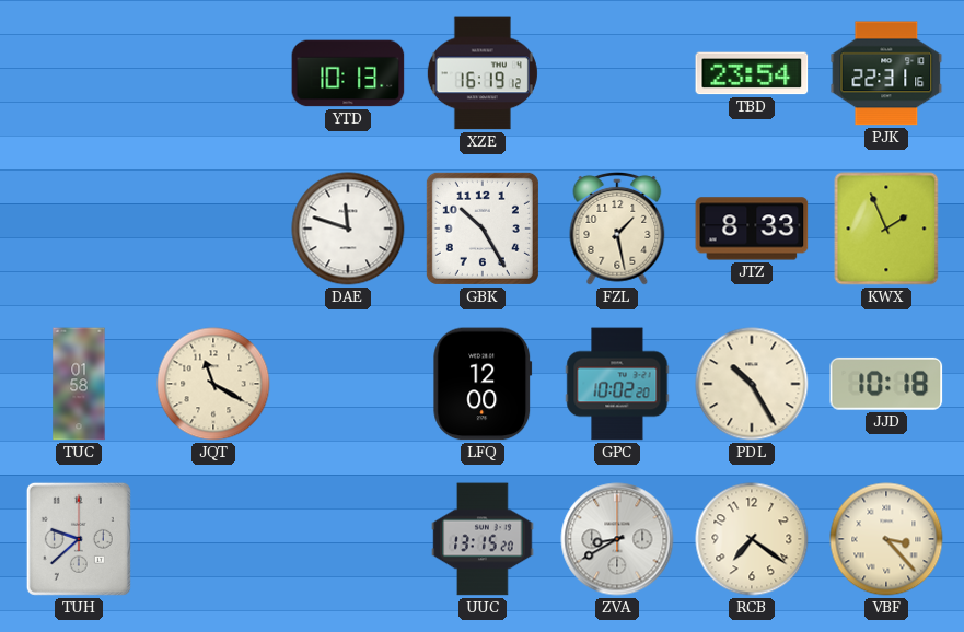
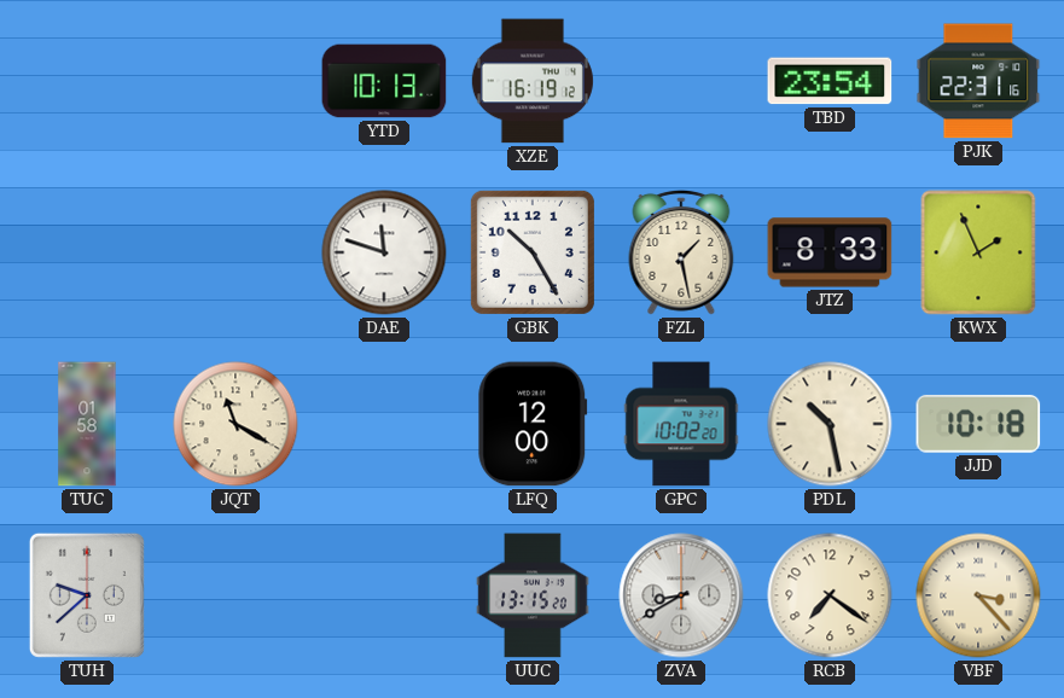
PDL: 10:25 -> 10:28
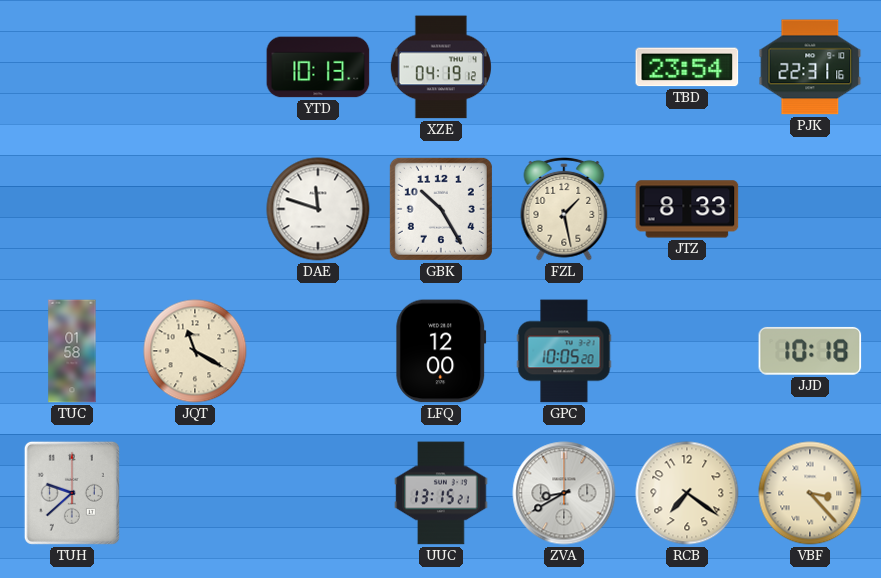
XZE: 16:19 -> 04:19
KWX: 1:56 -> none
GPC: 10:02 -> 10:05
PDL: 10:28 -> none
UUC: 13:15:20 -> 13:15:21
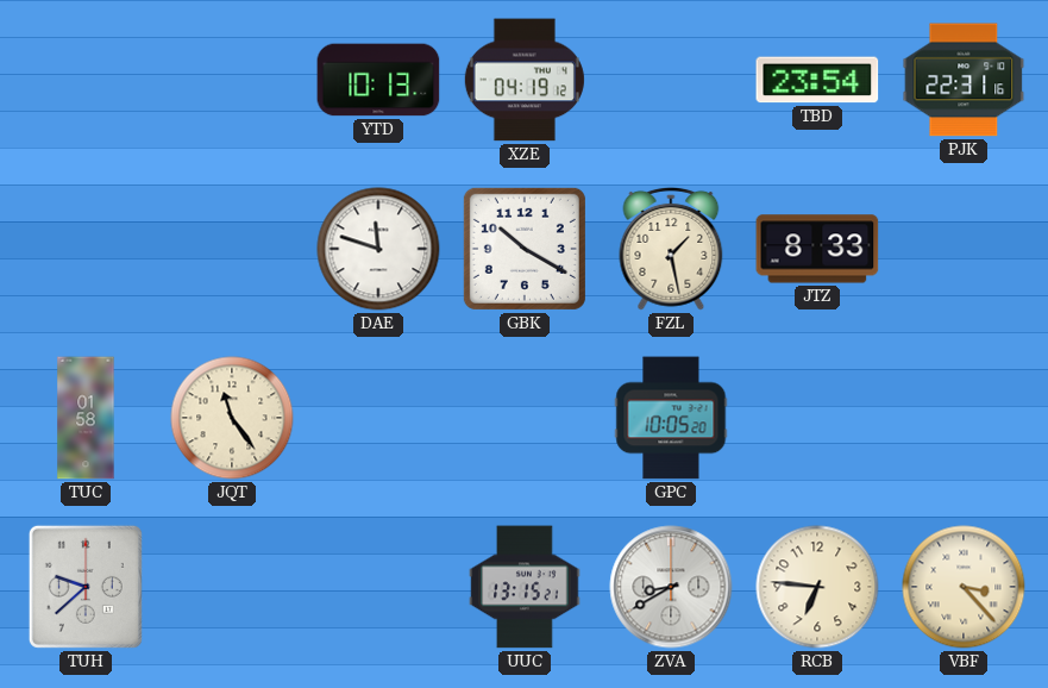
GBK: 10:25 -> 10:20
JQT: 11:20 -> 11:24
LFQ: 12:00 -> none
JJD: 10:18 -> none
RCB: 7:21 -> 6:46
